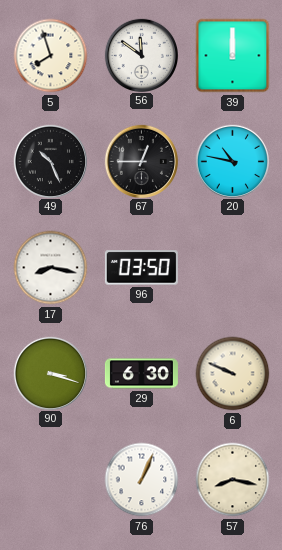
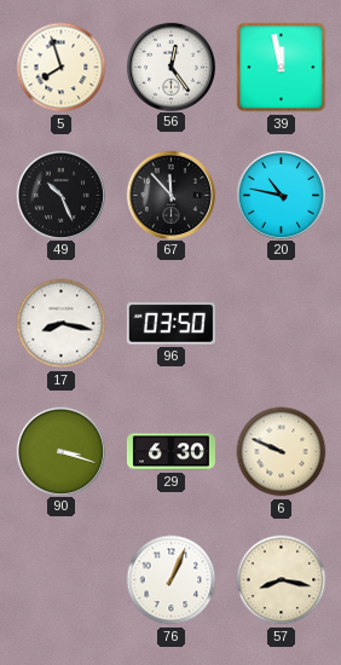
56: 11:51 -> 12:24
39: 12:00 -> 11:58
67: 12:45 -> 11:53
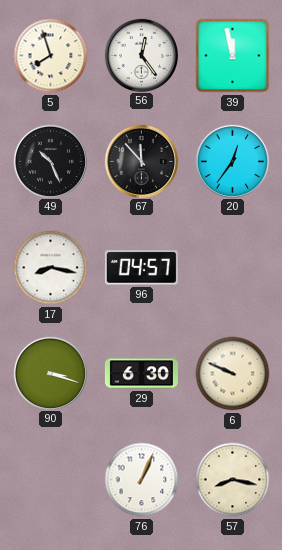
20: 10:47 -> 12:36
96: 03:50 -> 04:57
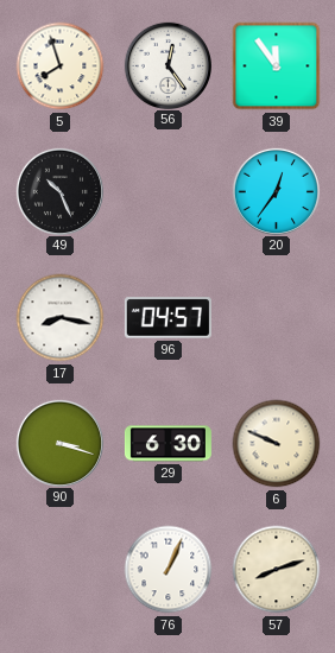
39: 11:58 -> 11:54
67: 11:53 -> none
57: 8:17 -> 8:12
